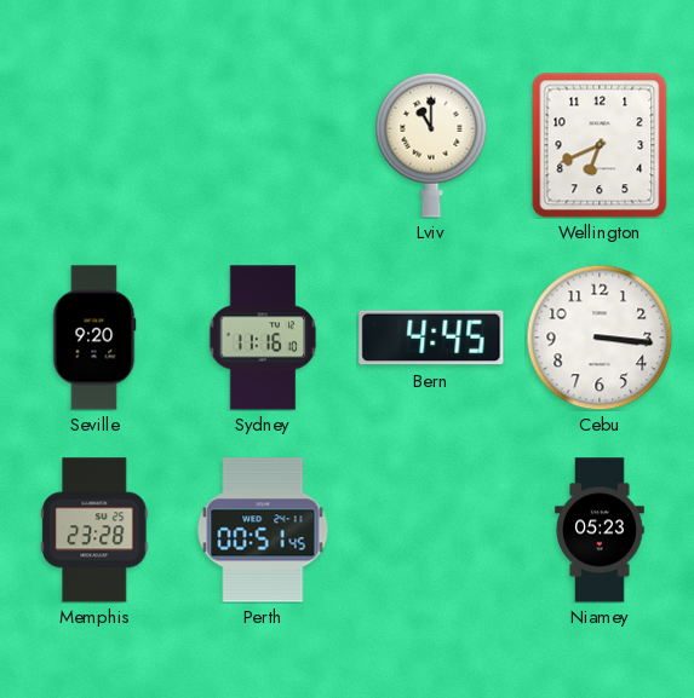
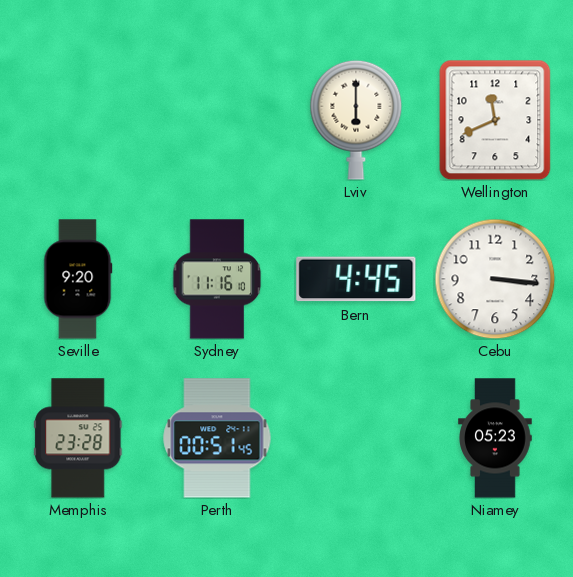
Lviv: 11:00 -> 6:00
Wellington: 6:41 -> 11:41
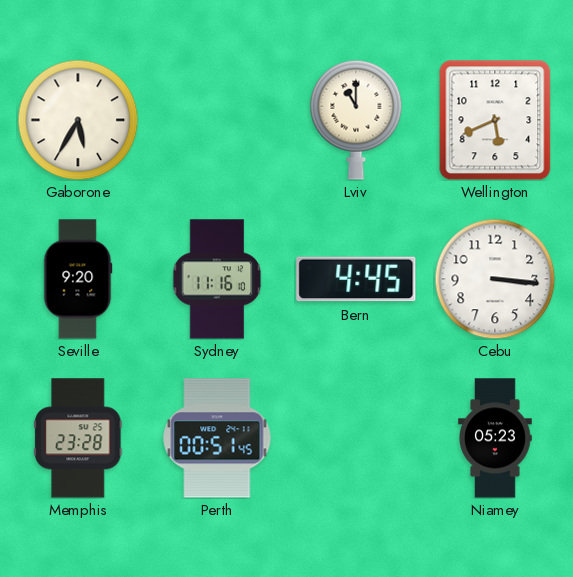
Gaborone: none -> 5:35
Lviv: 6:00 -> 11:00
Wellington: 11:41 -> 5:41
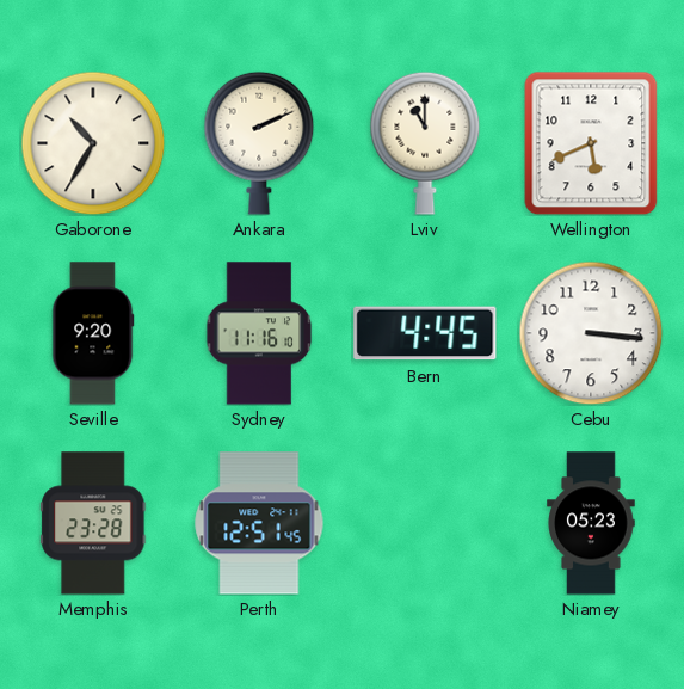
Gaborone: 5:35 -> 10:35
Ankara: none -> 2:11
Perth: 00:51 -> 12:51
